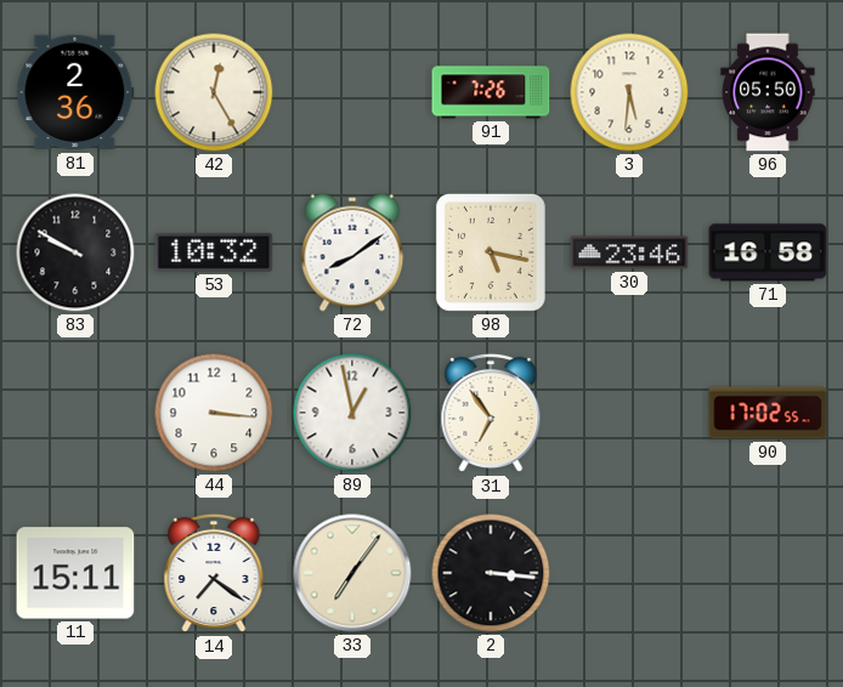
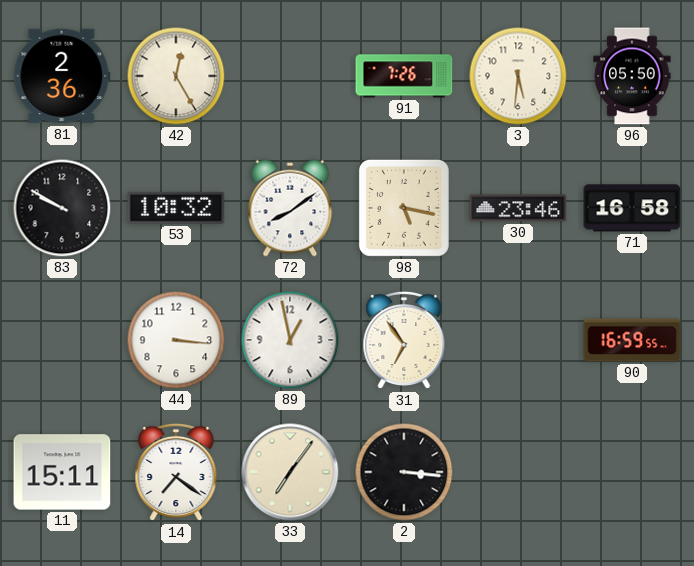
90: 17:02 -> 16:59
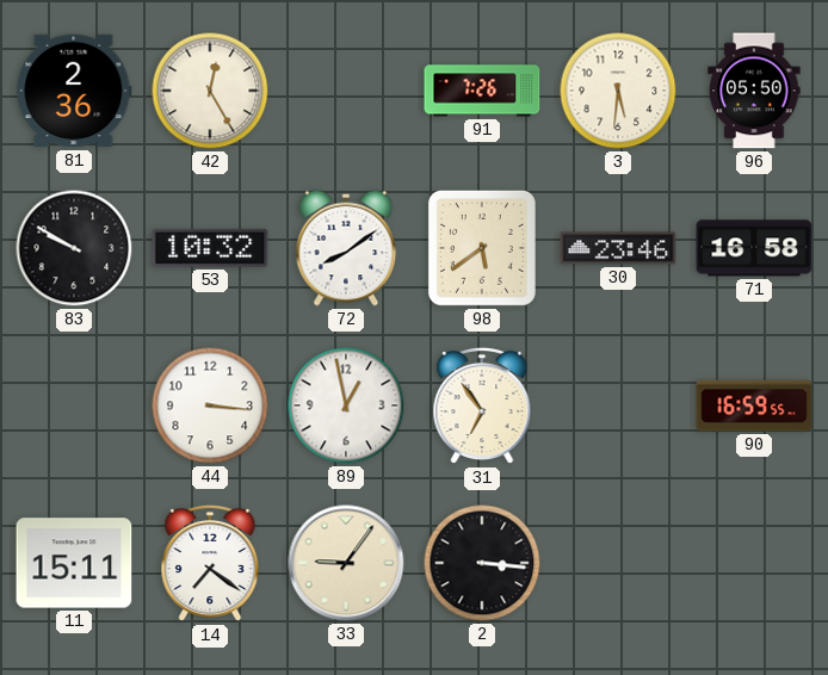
98: 5:17 -> 5:39
33: 7:06 -> 9:06
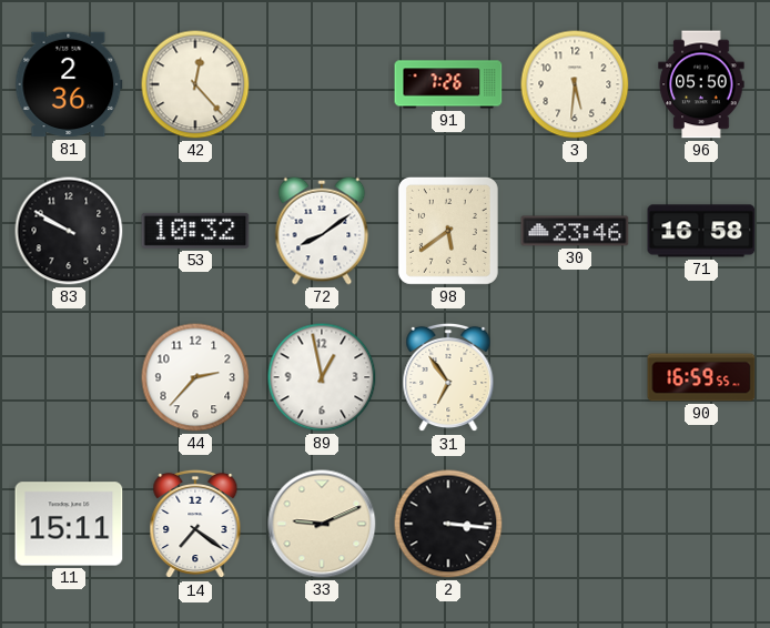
42: 12:25 -> 12:23
44: 3:16 -> 2:37
33: 9:06 -> 9:11
